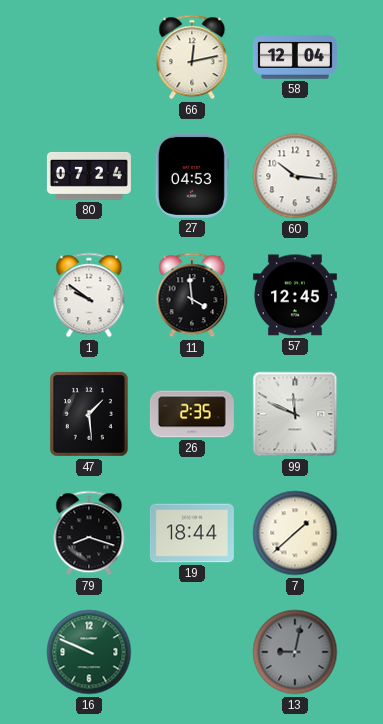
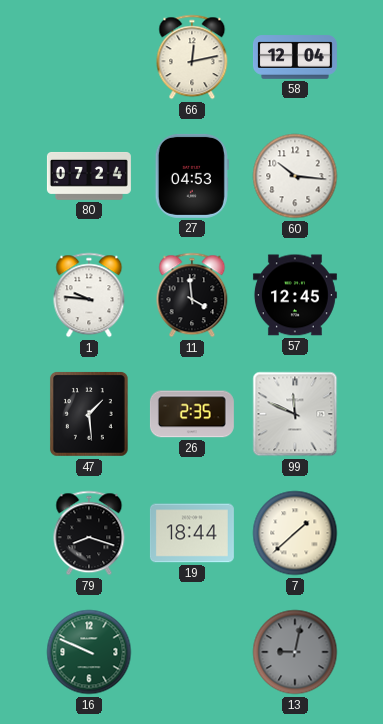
1: 9:51 -> 9:46
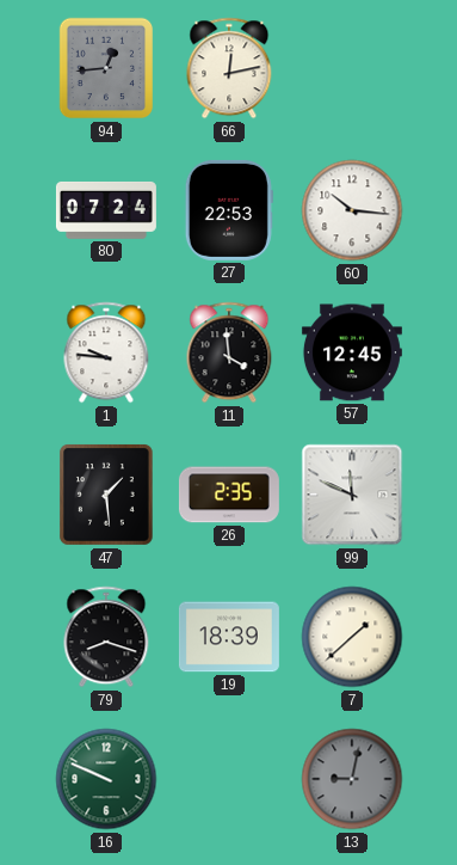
94: none -> 12:44
58: 12:04 -> none
27: 04:53 -> 22:53
19: 18:44 -> 18:39
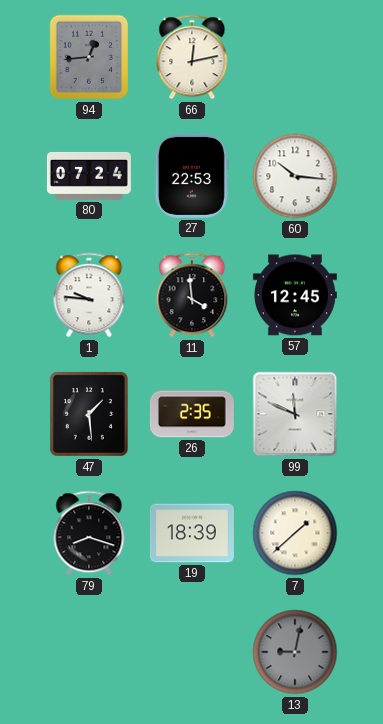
16: 9:49 -> none
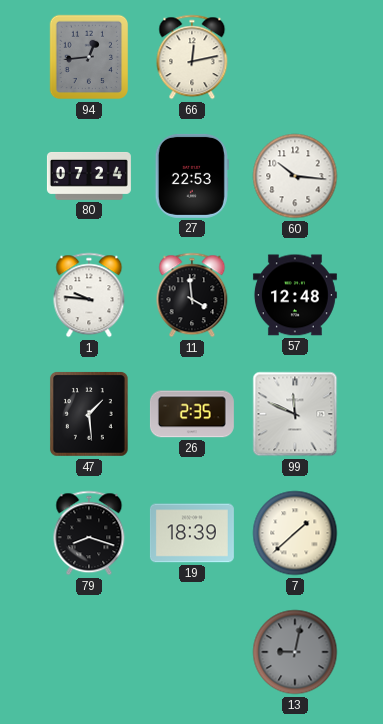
57: 12:45 -> 12:48
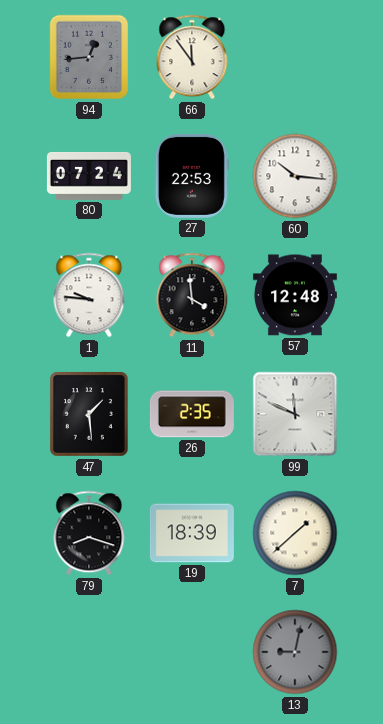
66: 12:13 -> 11:54
